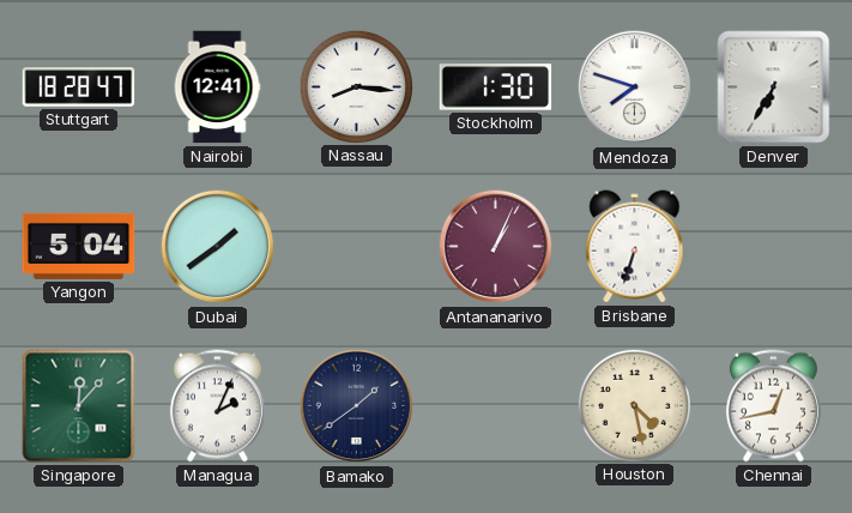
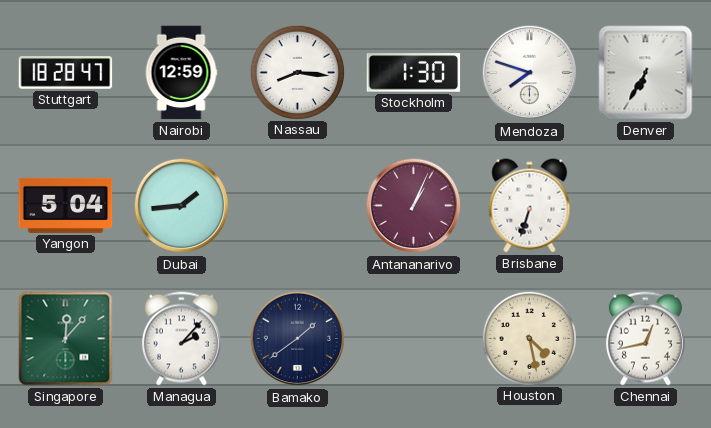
Nairobi: 12:41 -> 12:59
Dubai: 1:39 -> 1:44
Managua: 2:04 -> 2:07
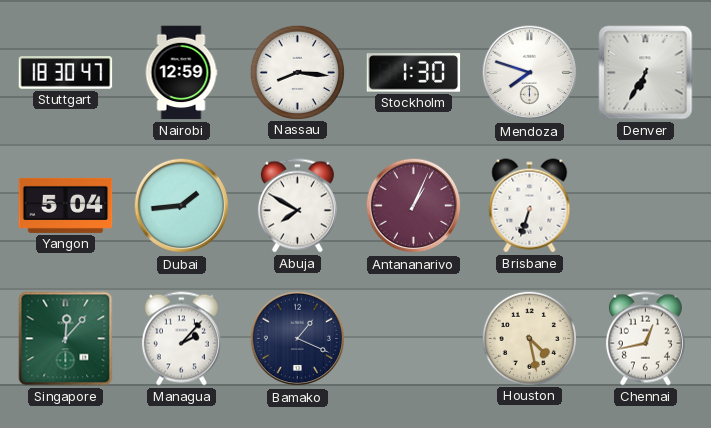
Stuttgart: 18:28 -> 18:30
Abuja: none -> 7:50
Bamako: 1:39 -> 1:19
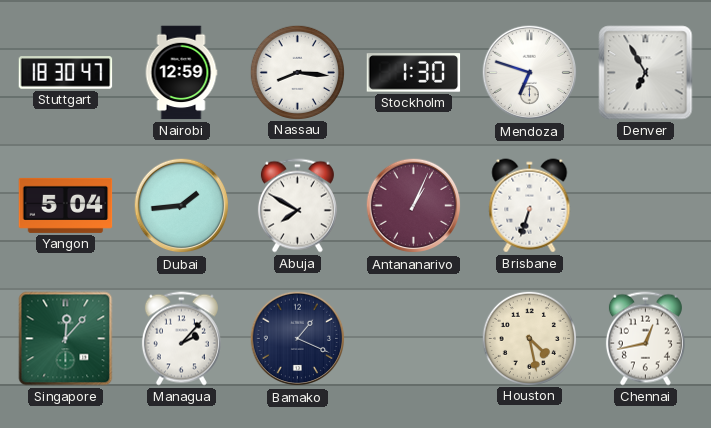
Mendoza: 7:48 -> 6:48
Denver: 6:35 -> 6:55
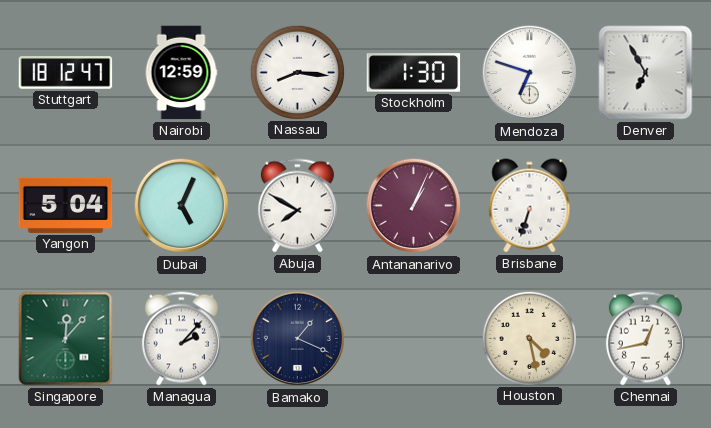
Stuttgart: 18:30 -> 18:12
Dubai: 1:44 -> 5:04
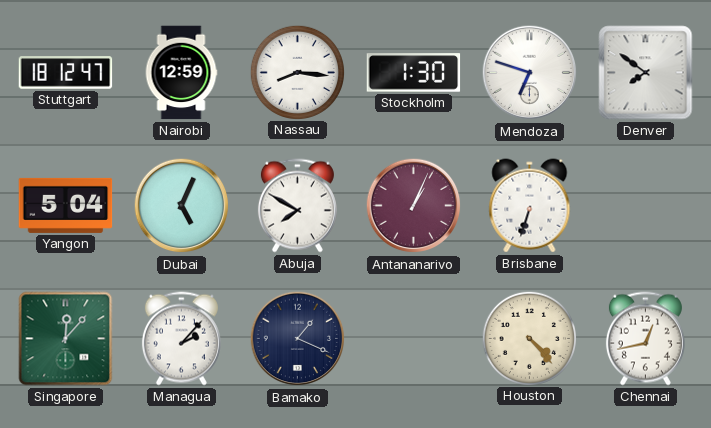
Denver: 6:55 -> 7:51
Houston: 4:28 -> 4:23
